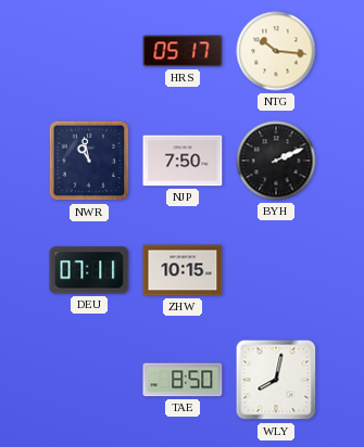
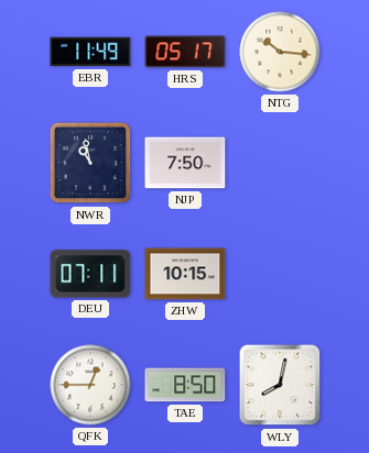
EBR: none -> 11:49
BYH: 2:11 -> none
QFK: none -> 12:45
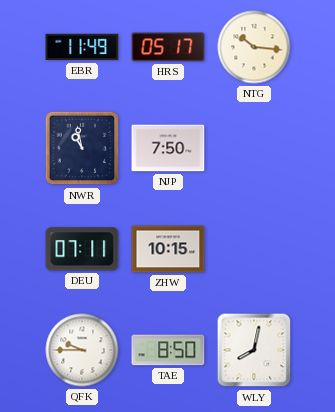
QFK: 12:45 -> 9:45
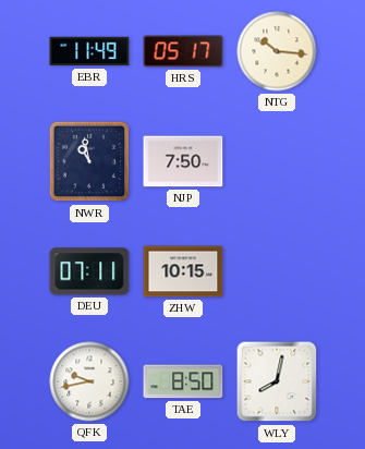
QFK: 9:45 -> 9:43
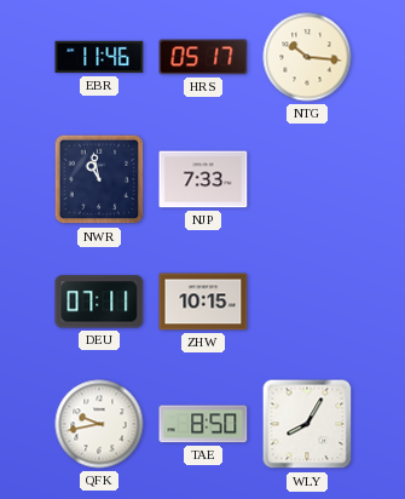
EBR: 11:49 -> 11:46
NJP: 7:50 -> 7:33
WLY: 8:02 -> 8:05
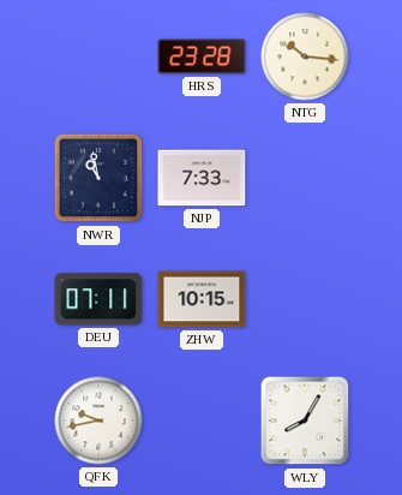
EBR: 11:46 -> none
HRS: 05:17 -> 23:28
TAE: 8:50 -> none
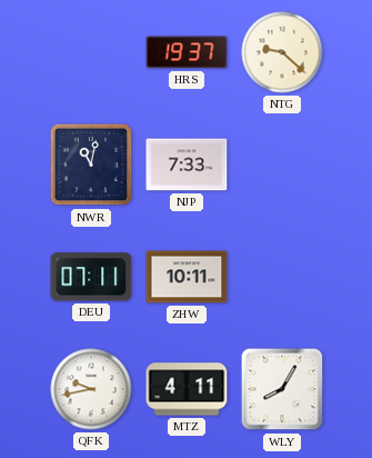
HRS: 23:28 -> 19:37
NTG: 10:16 -> 9:22
NWR: 10:58 -> 11:02
ZHW: 10:15 -> 10:11
MTZ: none -> 4:11
